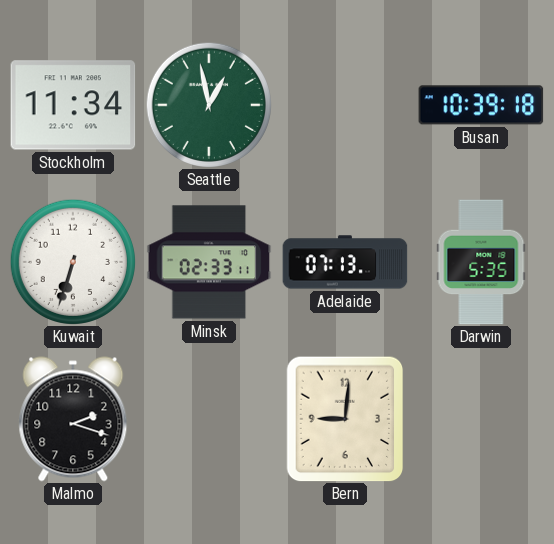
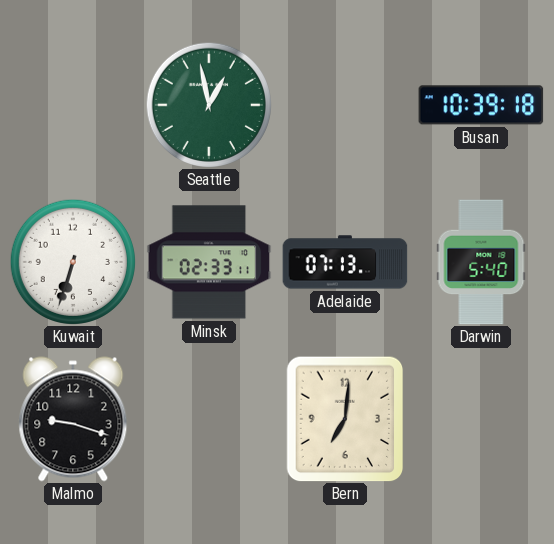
Stockholm: 11:34 -> none
Darwin: 5:35 -> 5:40
Malmo: 2:18 -> 9:18
Bern: 9:01 -> 7:01
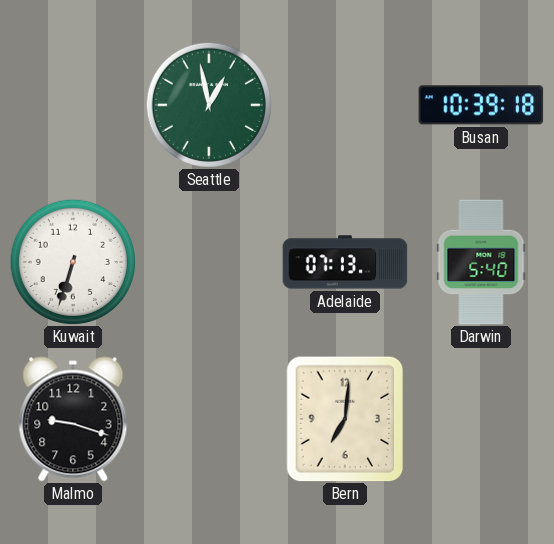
Minsk: 02:33 -> none
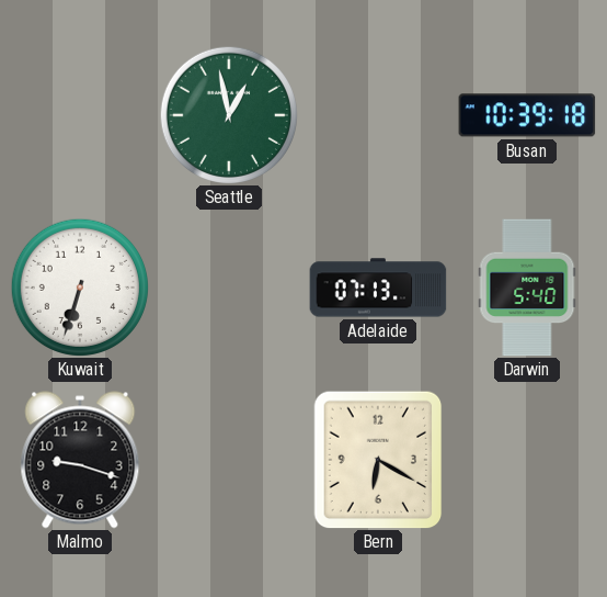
Bern: 7:01 -> 6:20
